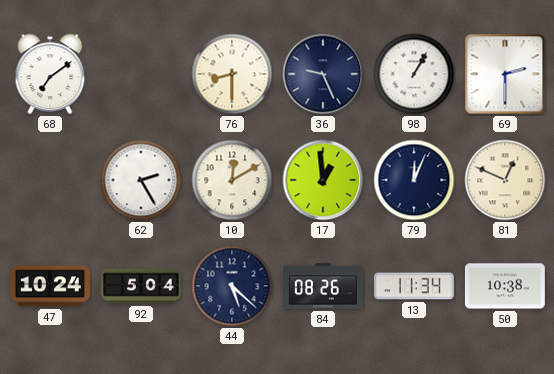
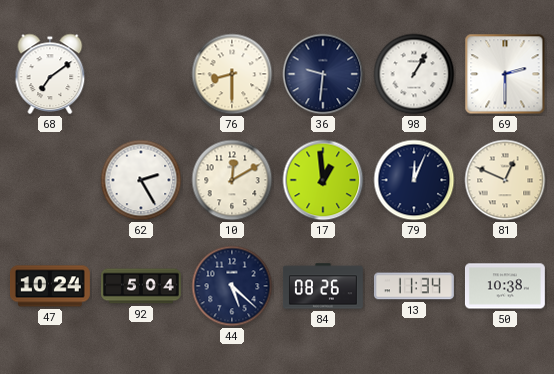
36: 9:26 -> 9:31
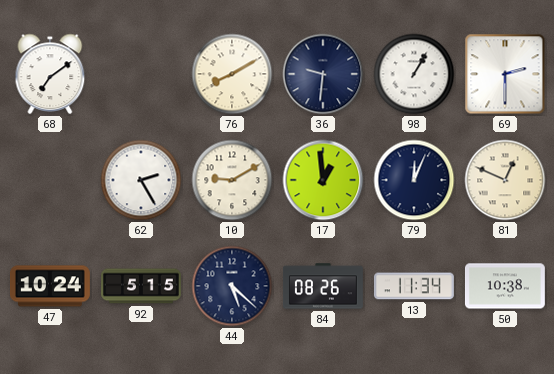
76: 8:30 -> 8:10
10: 12:10 -> 9:10
92: 5:04 -> 5:15
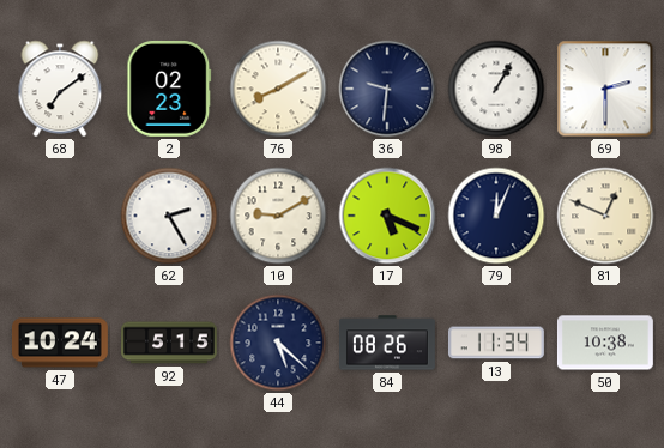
2: none -> 02:23
17: 12:59 -> 5:19
